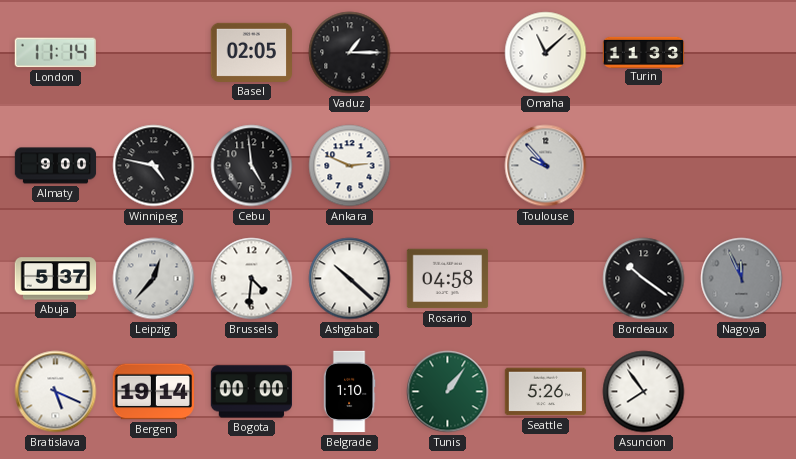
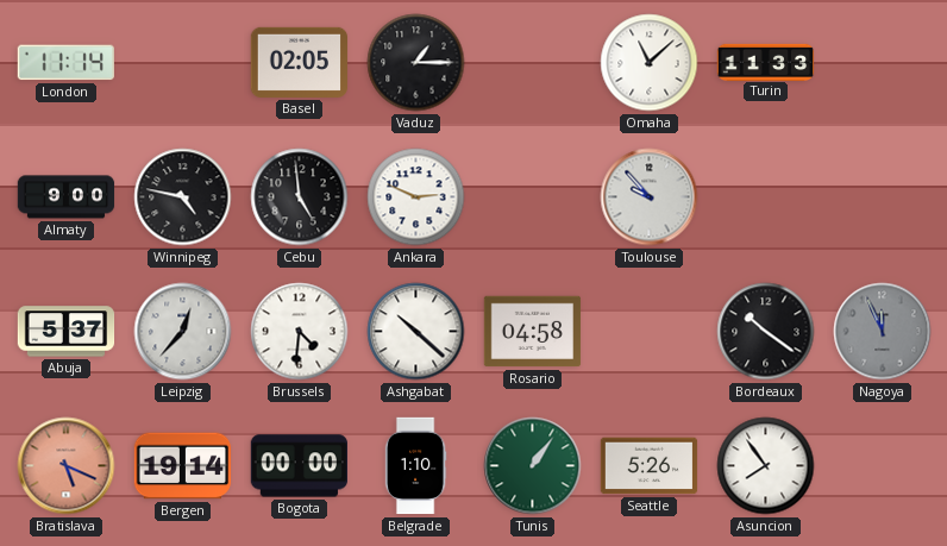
Bratislava dial: white -> salmon
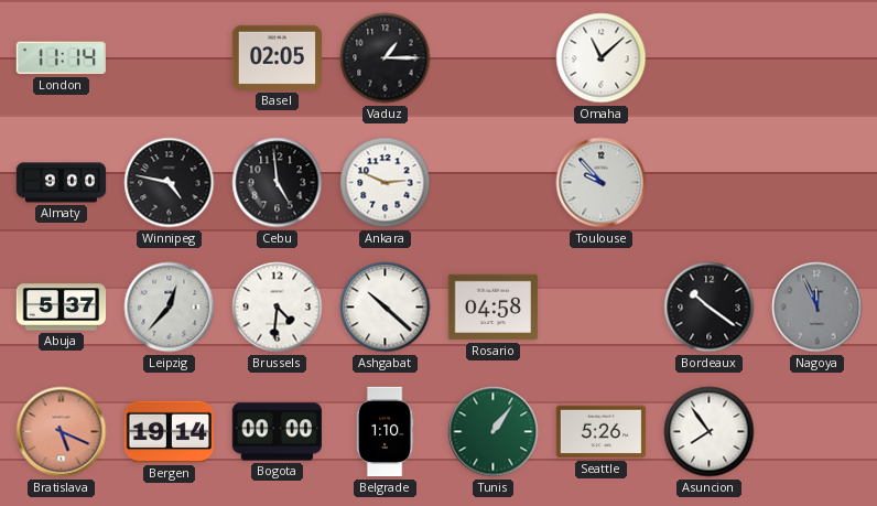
Turin: 11:33 -> none
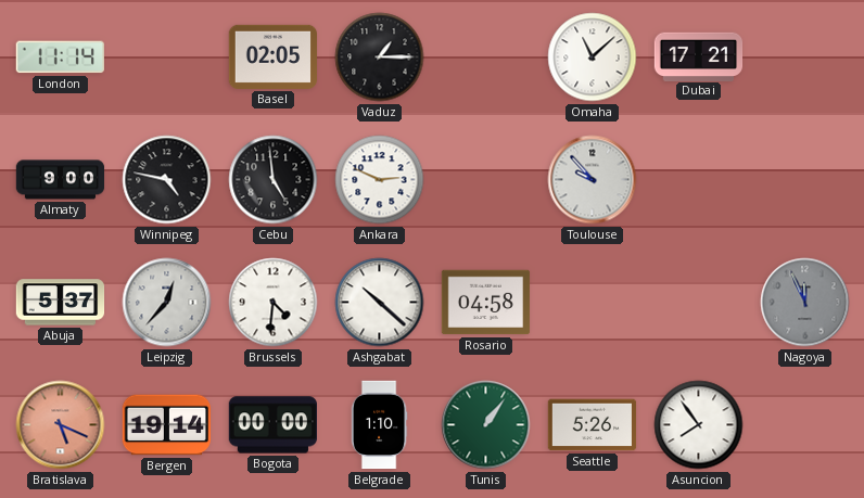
Dubai: none -> 17:21
Bordeaux: 10:21 -> none
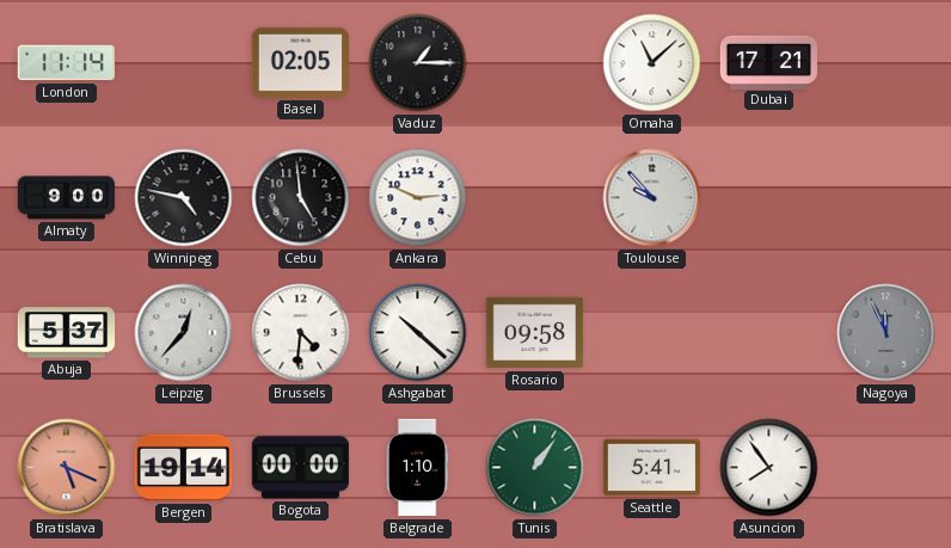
Rosario: 04:58 -> 09:58
Seattle: 5:26 -> 5:41
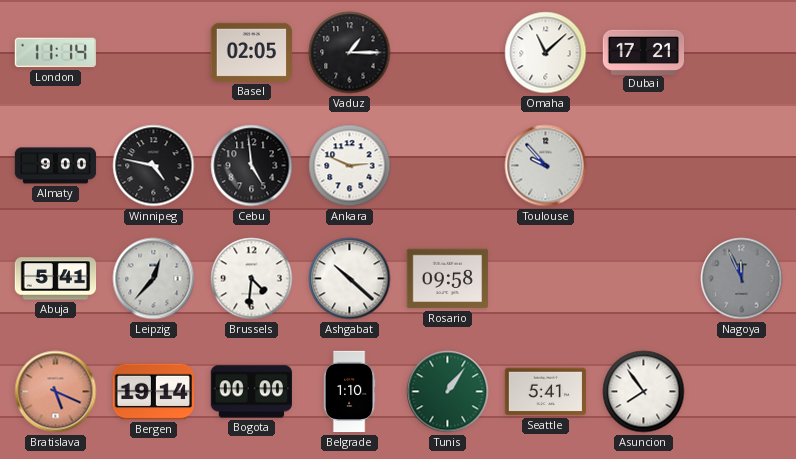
Abuja: 5:37 -> 5:41
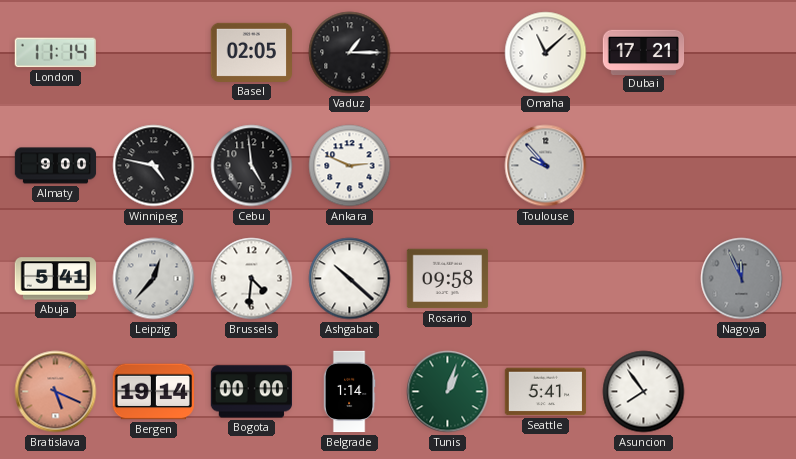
Belgrade: 1:10 -> 1:14
Tunis: 1:06 -> 1:03
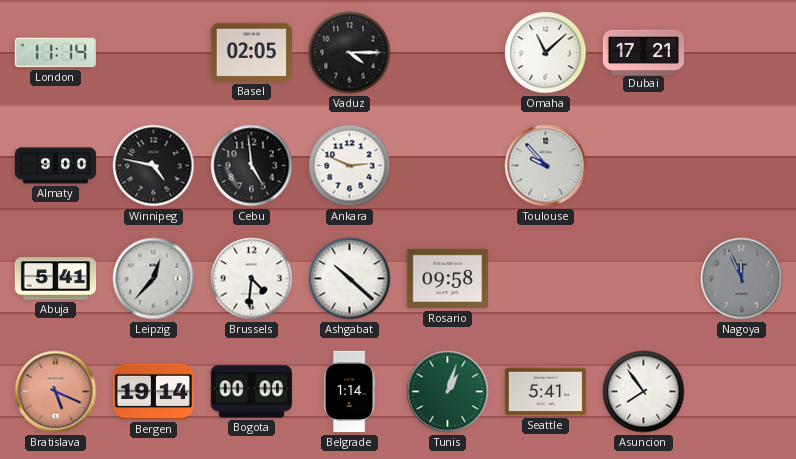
Vaduz: 1:15 -> 4:15
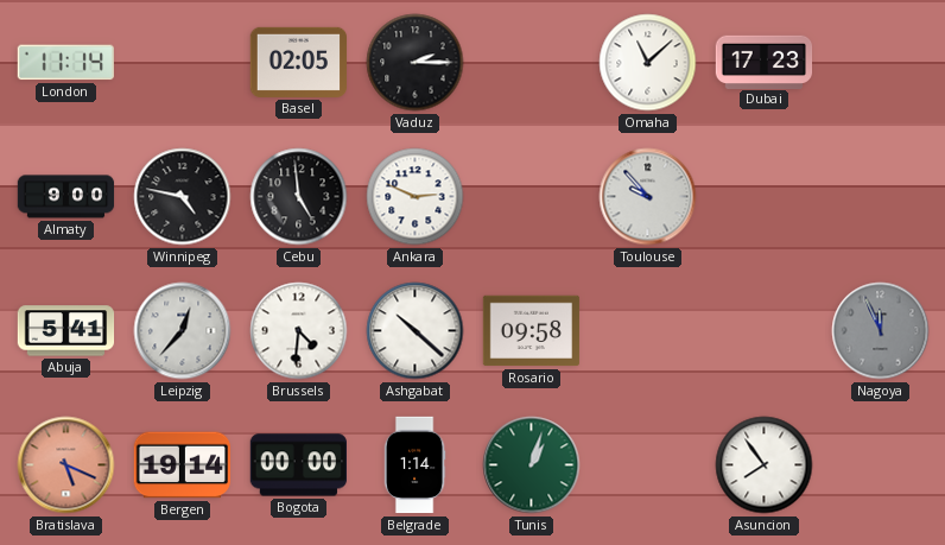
Vaduz: 4:15 -> 2:15
Dubai: 17:21 -> 17:23
Seattle: 5:41 -> none
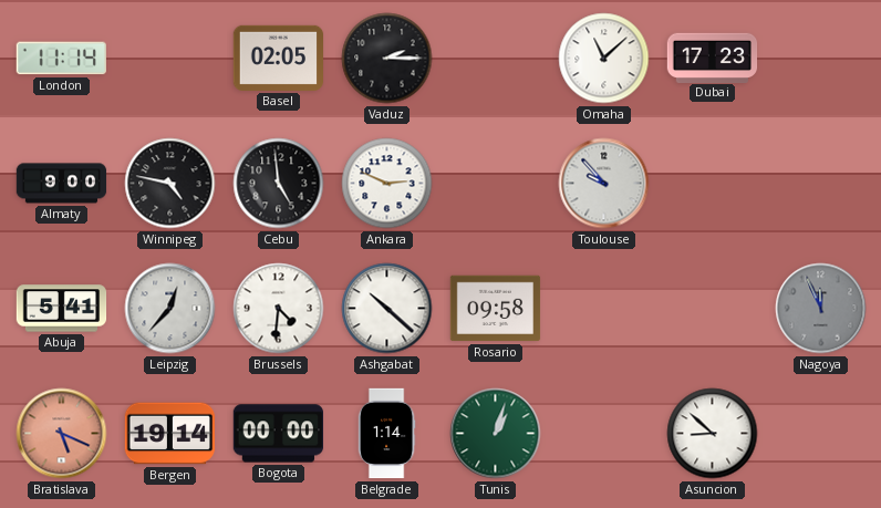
Asuncion: 7:54 -> 8:52
